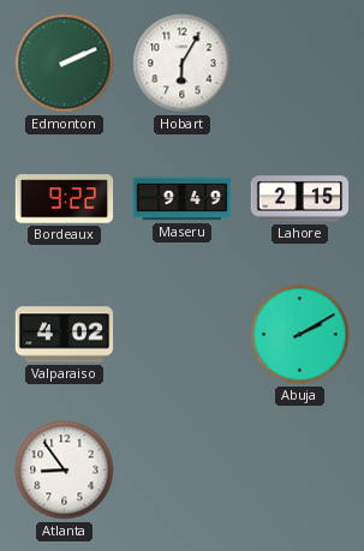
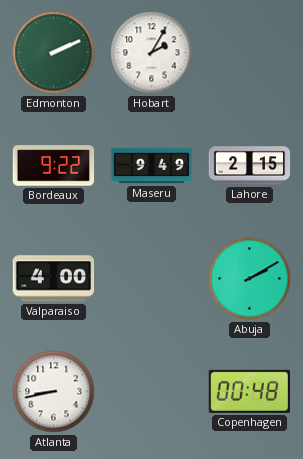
Hobart: 6:05 -> 2:05
Valparaiso: 4:02 -> 4:00
Atlanta: 8:54 -> 8:43
Copenhagen: none -> 00:48
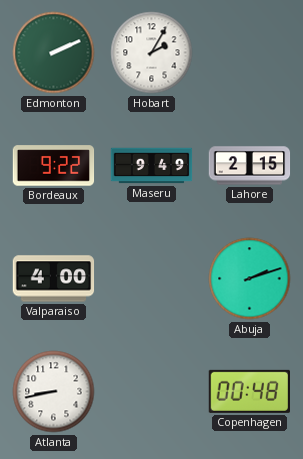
Abuja: 2:10 -> 2:12
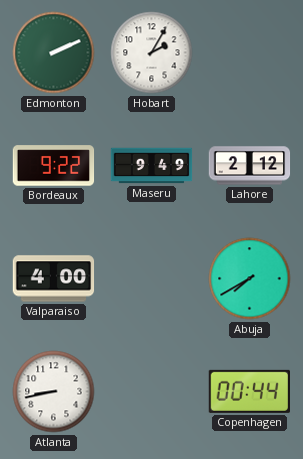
Lahore: 2:15 -> 2:12
Abuja: 2:12 -> 7:40
Copenhagen: 00:48 -> 00:44
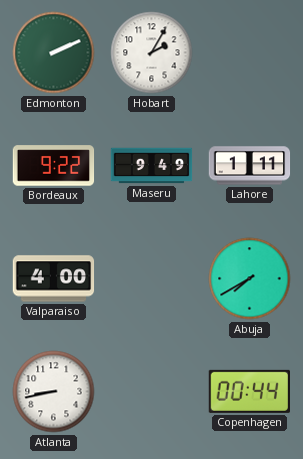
Lahore: 2:12 -> 1:11
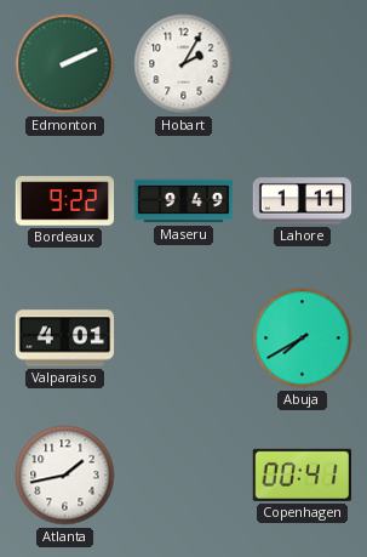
Valparaiso: 4:00 -> 4:01
Atlanta: 8:43 -> 1:43
Copenhagen: 00:44 -> 00:41
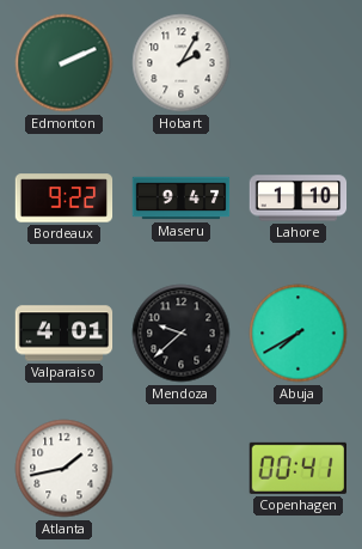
Maseru: 9:49 -> 9:47
Lahore: 1:11 -> 1:10
Mendoza: none -> 9:38
